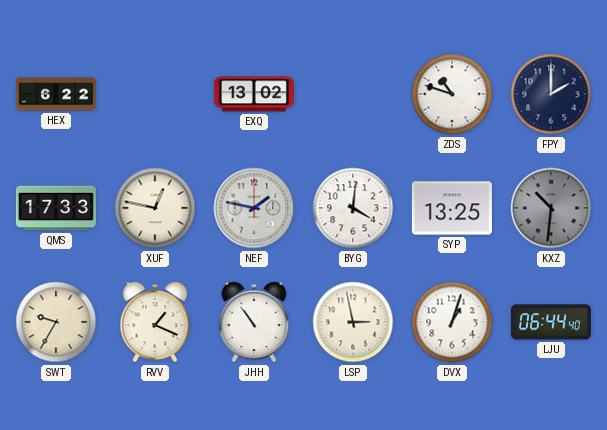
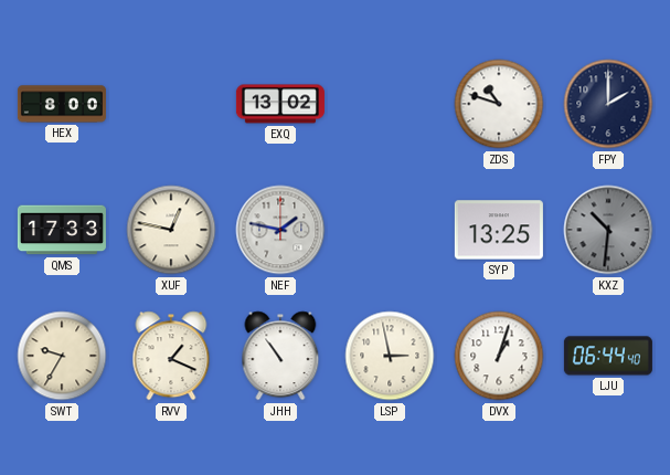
HEX: 6:22 -> 8:00
BYG: 4:01 -> none
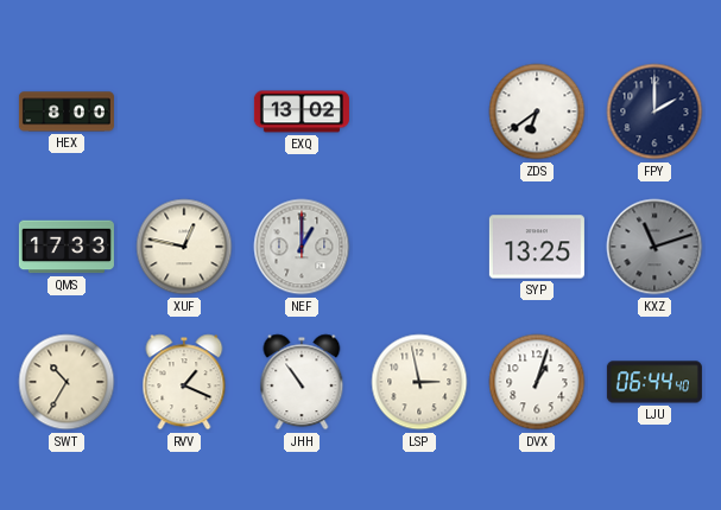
ZDS: 10:48 -> 6:39
NEF: 1:47 -> 1:00
KXZ: 10:31 -> 11:12
SWT: 9:35 -> 10:35
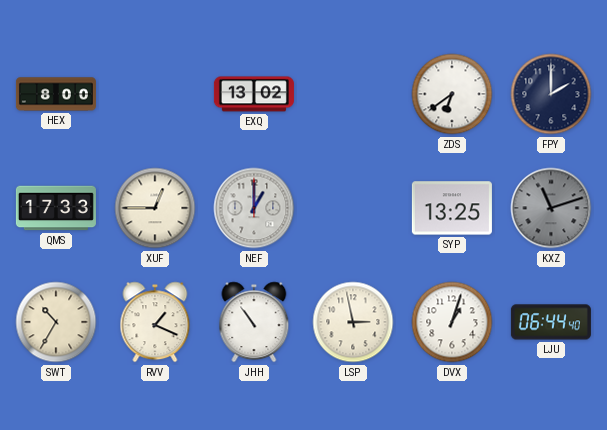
XUF: 12:47 -> 12:45
